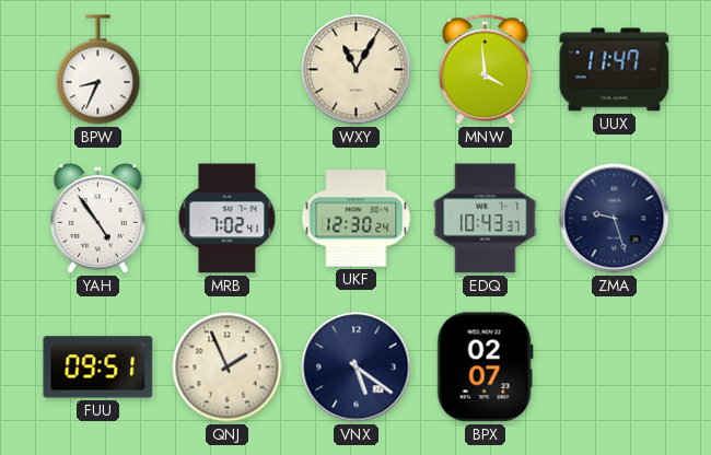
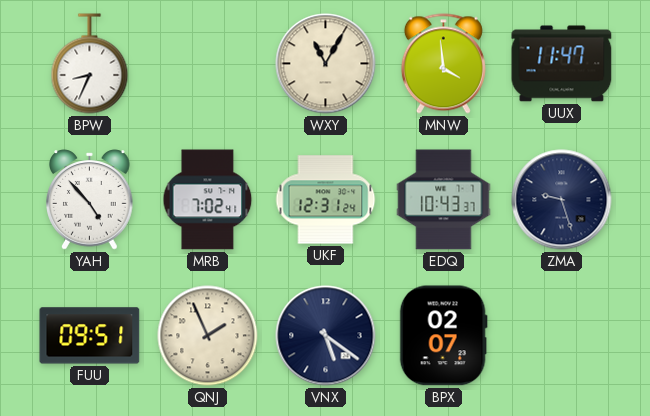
YAH: 4:54 -> 4:53
UKF: 12:30 -> 12:31
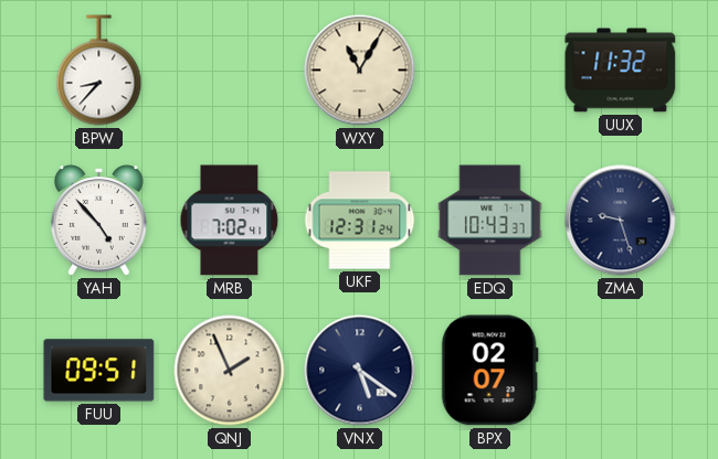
BPW: 8:34 -> 8:37
MNW: 3:59 -> none
UUX: 11:47 -> 11:32
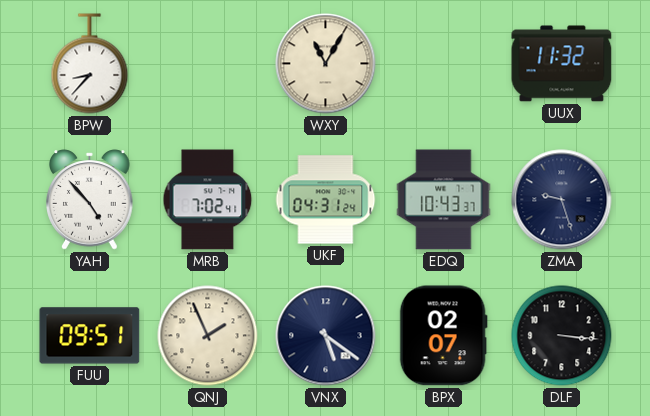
UKF: 12:31 -> 04:31
DLF: none -> 3:16
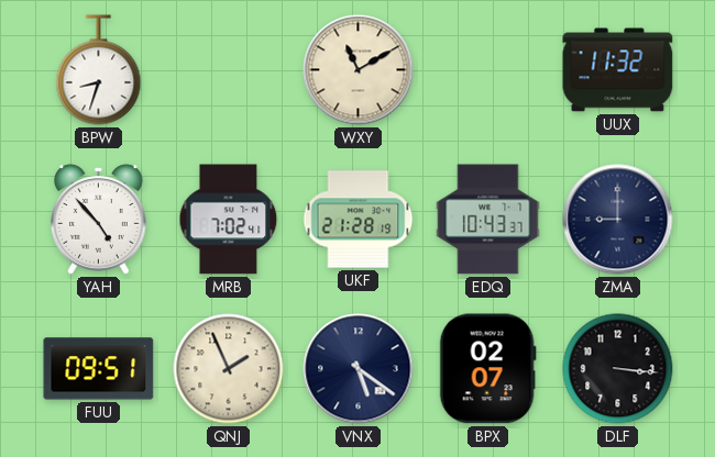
BPW: 8:37 -> 8:33
WXY: 11:05 -> 11:10
UKF: 04:31 -> 21:28
ZMA: 9:27 -> 9:00
